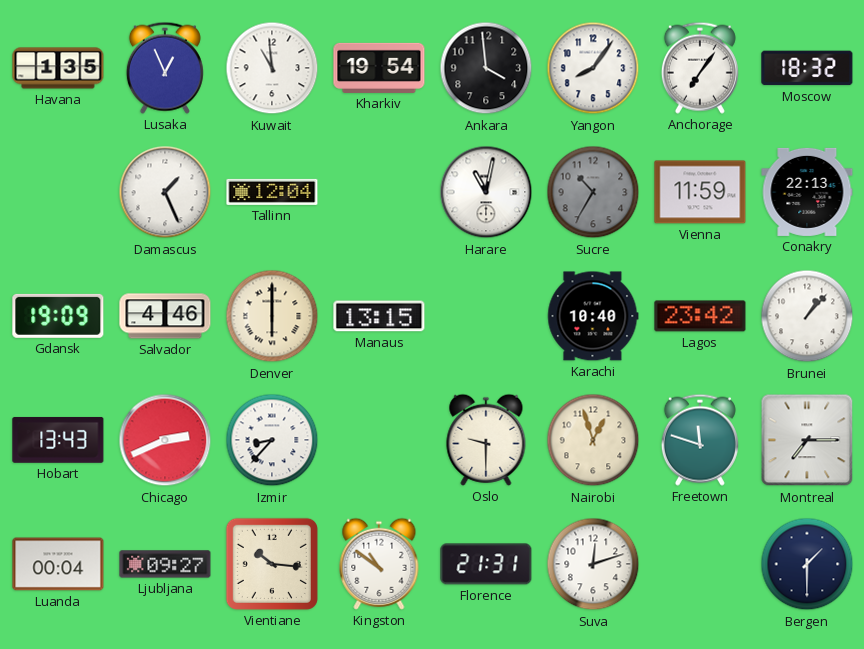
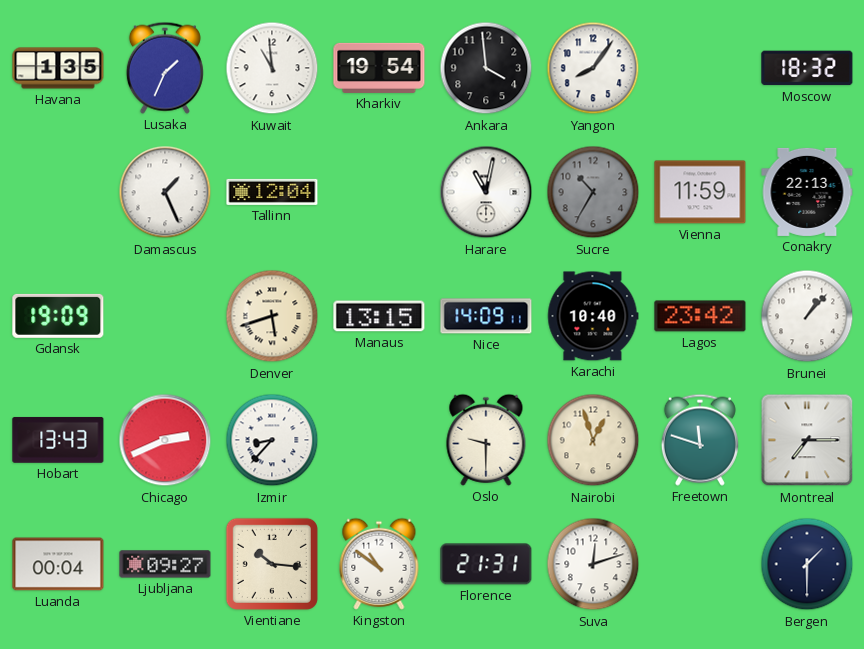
Lusaka: 12:56 -> 1:34
Anchorage: 7:06 -> none
Salvador: 4:46 -> none
Denver: 6:00 -> 5:42
Nice: none -> 14:09
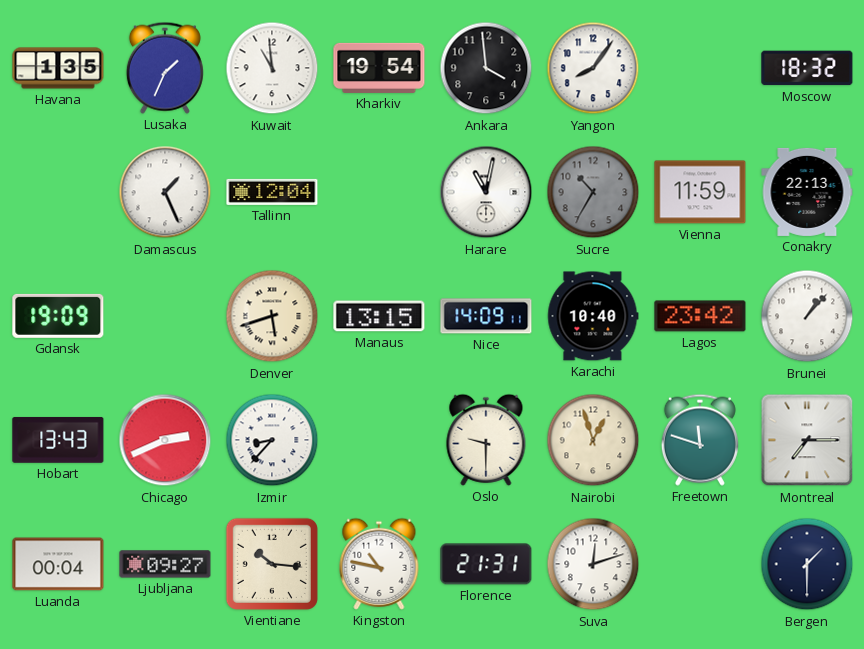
Kingston: 10:51 -> 10:47
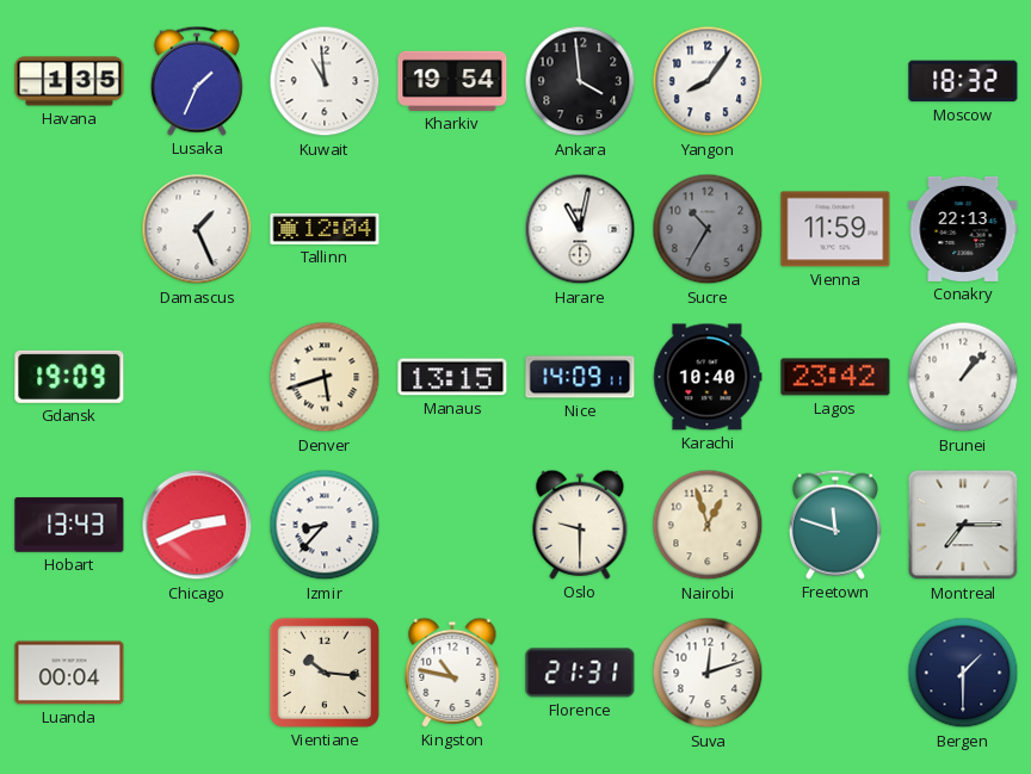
Ljubljana: 09:27 -> none
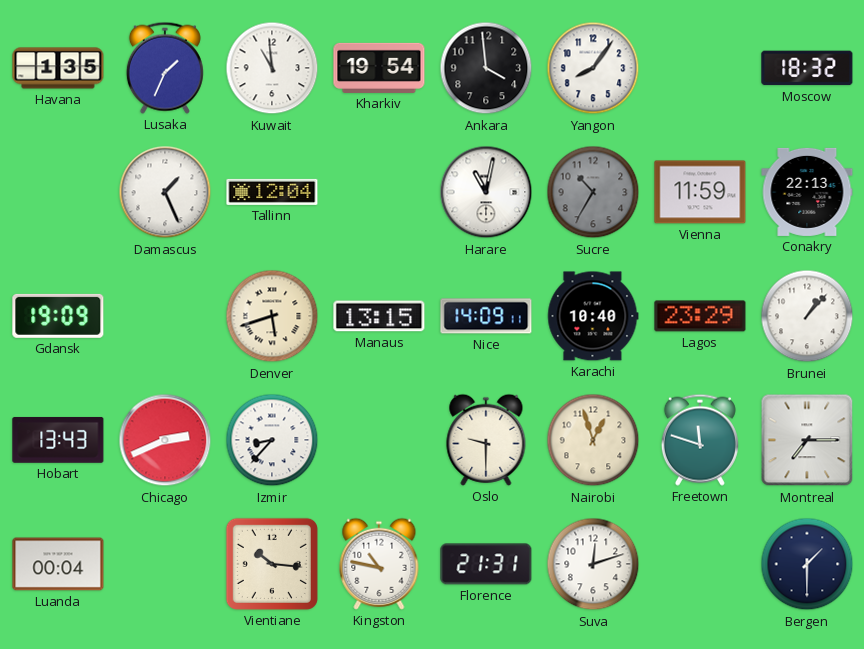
Lagos: 23:42 -> 23:29
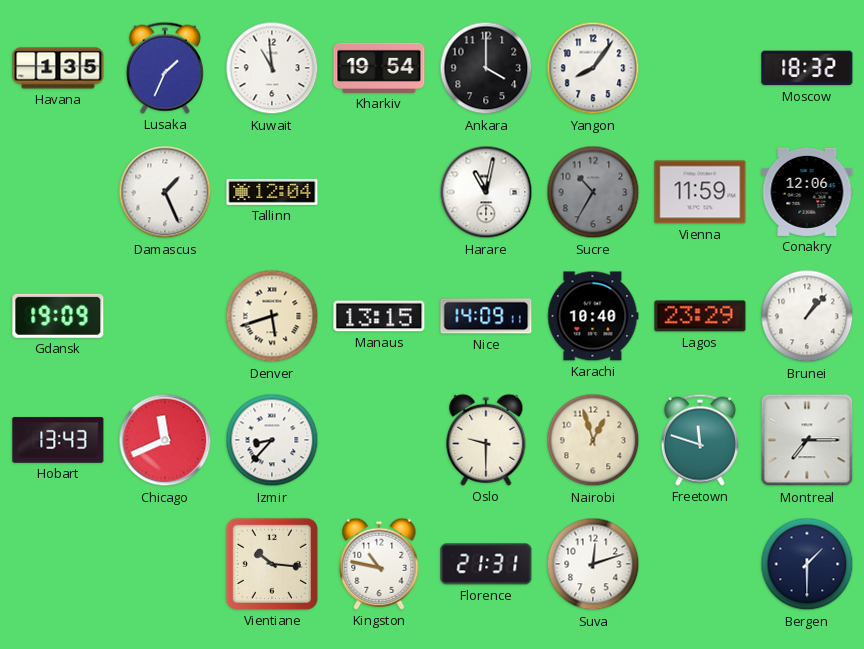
Ankara: 3:59 -> 4:00
Conakry: 22:13 -> 12:06
Chicago: 2:41 -> 11:41
Luanda: 00:04 -> none
